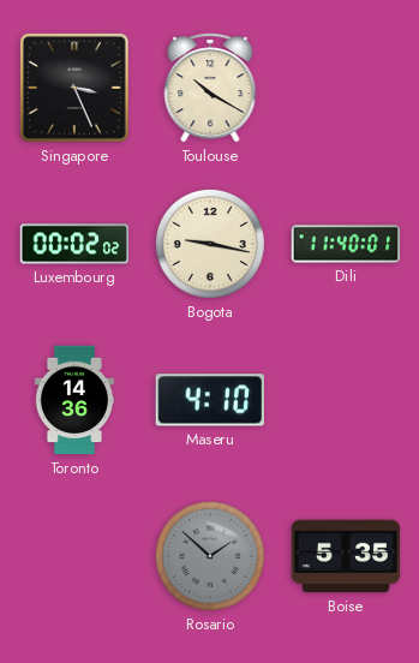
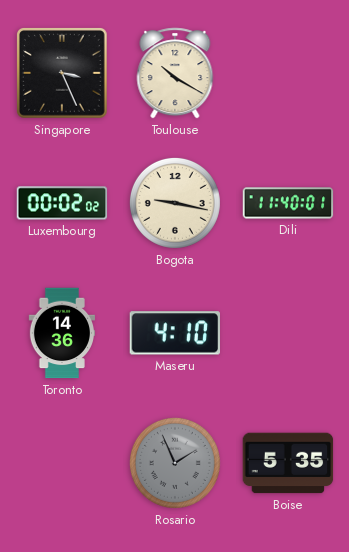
Rosario: 1:52 -> 1:56
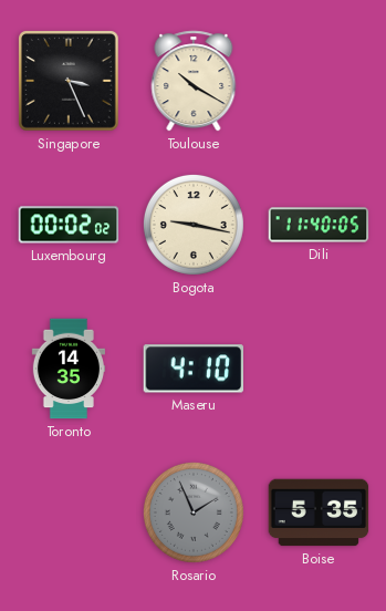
Dili: 11:40:01 -> 11:40:05
Toronto: 14:36 -> 14:35
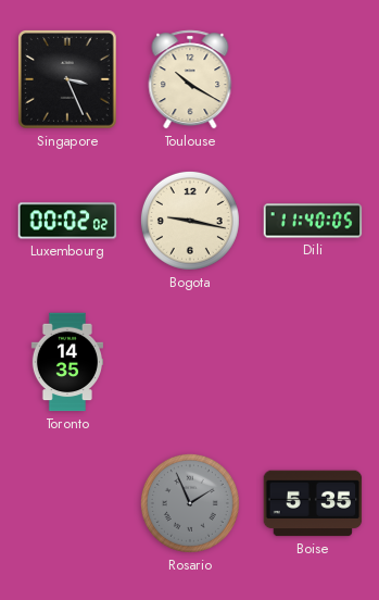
Maseru: 4:10 -> none
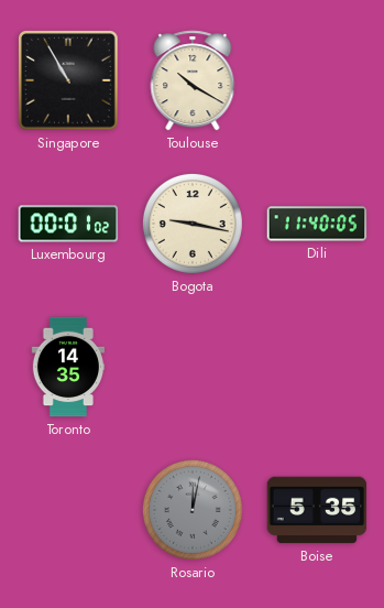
Singapore: 3:26 -> 10:55
Luxembourg: 00:02 -> 00:01
Rosario: 1:56 -> 12:02
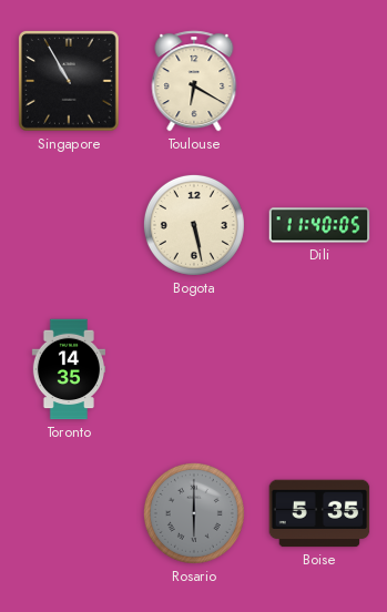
Toulouse: 10:20 -> 6:20
Luxembourg: 00:01 -> none
Bogota: 9:17 -> 5:28
Rosario: 12:02 -> 6:00
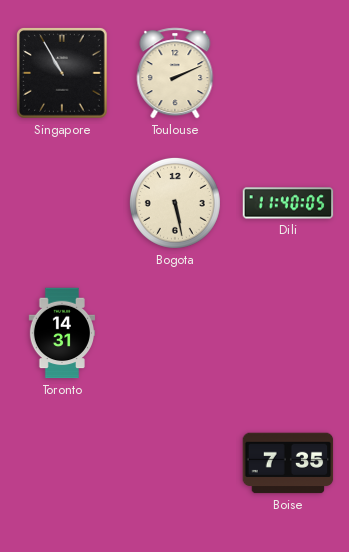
Toulouse: 6:20 -> 2:11
Toronto: 14:35 -> 14:31
Rosario: 6:00 -> none
Boise: 5:35 -> 7:35
